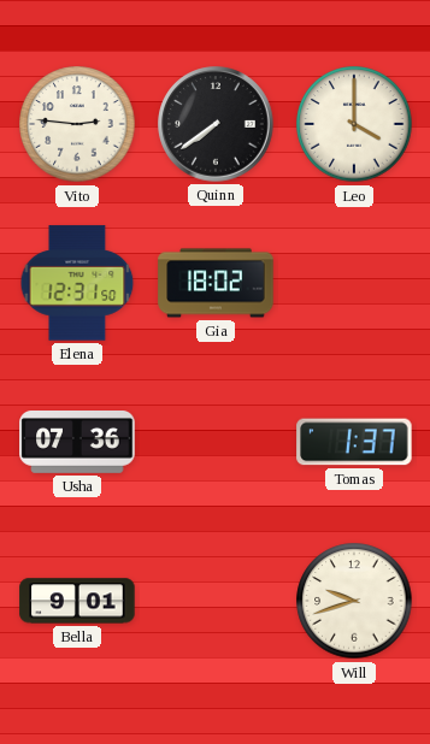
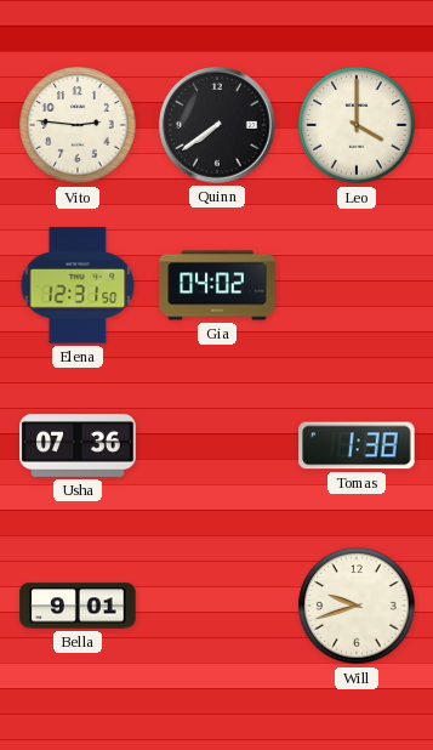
Gia: 18:02 -> 04:02
Tomas: 1:37 -> 1:38
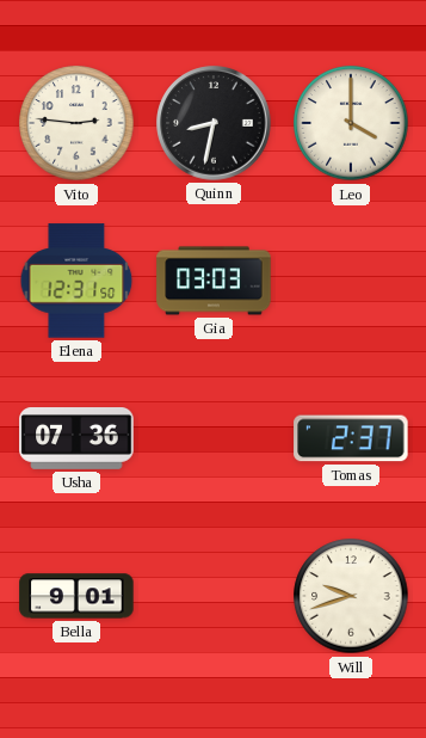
Quinn: 7:39 -> 8:32
Gia: 04:02 -> 03:03
Tomas: 1:38 -> 2:37
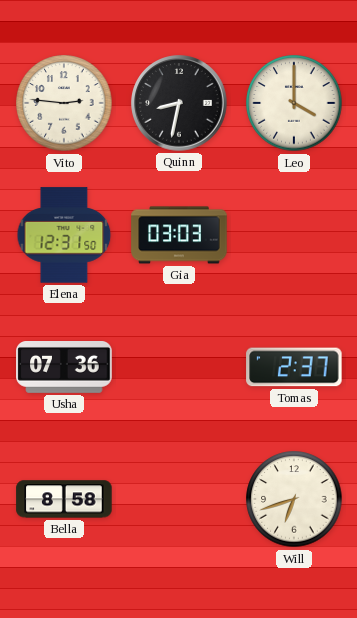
Bella: 9:01 -> 8:58
Will: 9:42 -> 6:42
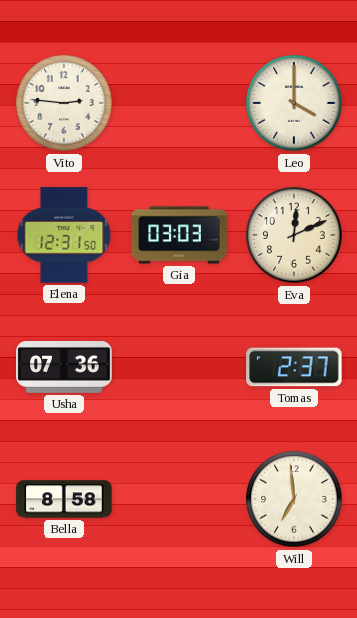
Quinn: 8:32 -> none
Eva: none -> 12:11
Will: 6:42 -> 6:59
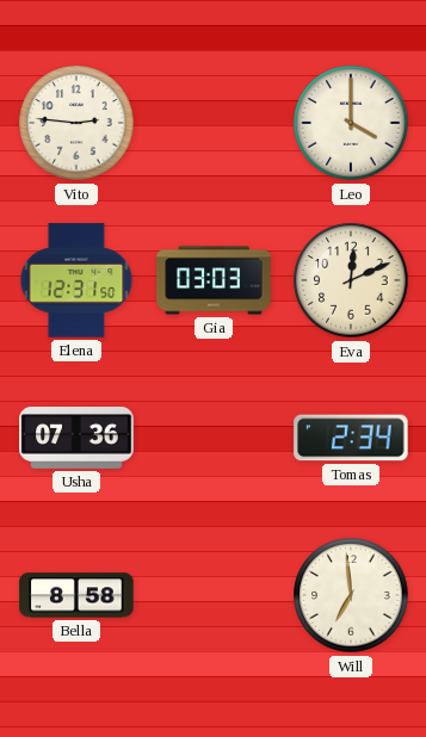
Tomas: 2:37 -> 2:34
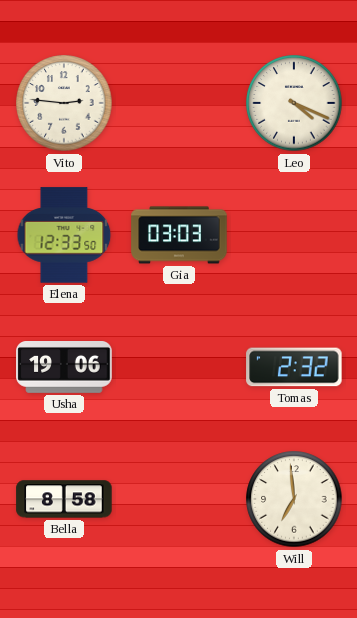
Leo: 4:00 -> 4:19
Elena: 12:31 -> 12:33
Eva: 12:11 -> none
Usha: 07:36 -> 19:06
Tomas: 2:34 -> 2:32
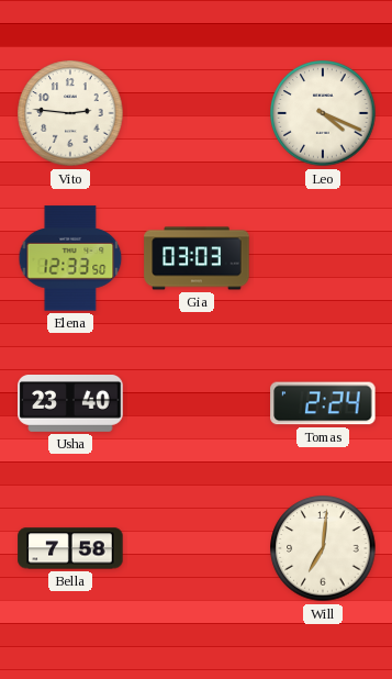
Usha: 19:06 -> 23:40
Tomas: 2:32 -> 2:24
Bella: 8:58 -> 7:58
Will: 6:59 -> 7:01
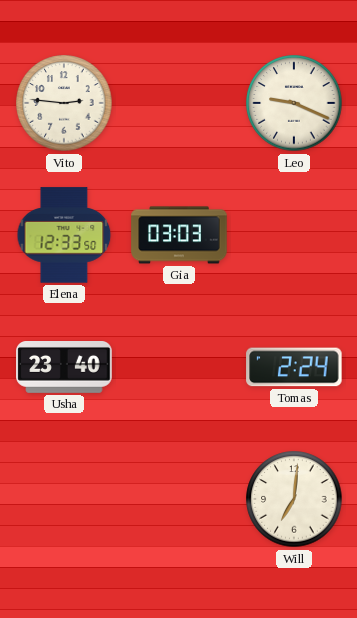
Leo: 4:19 -> 9:19
Bella: 7:58 -> none
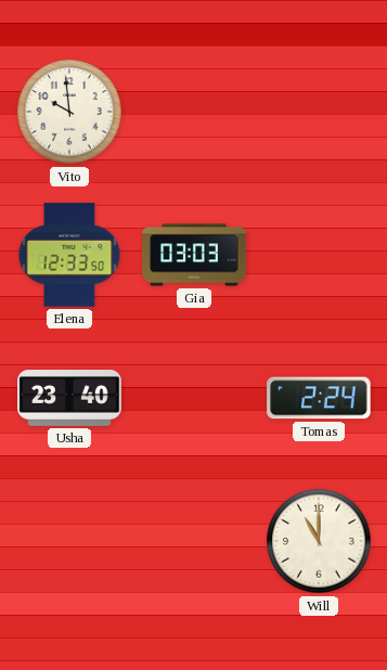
Vito: 2:46 -> 9:59
Leo: 9:19 -> none
Will: 7:01 -> 11:00
